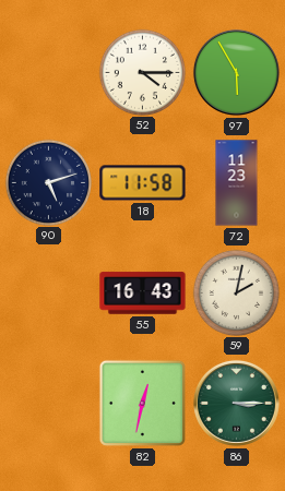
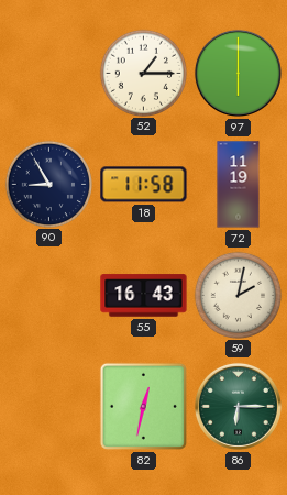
52: 4:15 -> 1:15
97: 5:55 -> 6:00
90: 5:12 -> 8:55
72: 11:23 -> 11:19
86: 3:15 -> 6:15
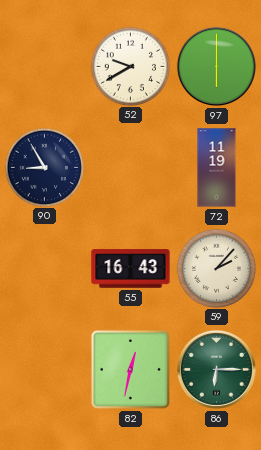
52: 1:15 -> 9:40
18: 11:58 -> none
59: 2:02 -> 2:07
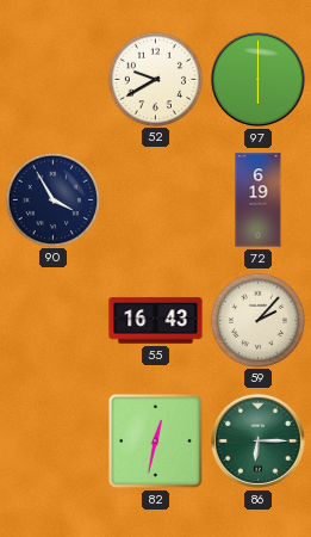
90: 8:55 -> 3:55
72: 11:19 -> 6:19
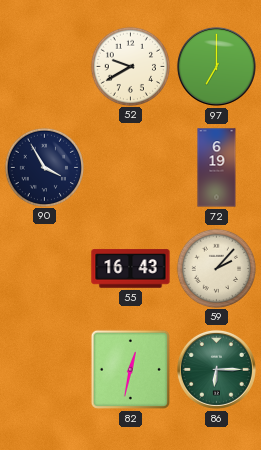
97: 6:00 -> 7:00
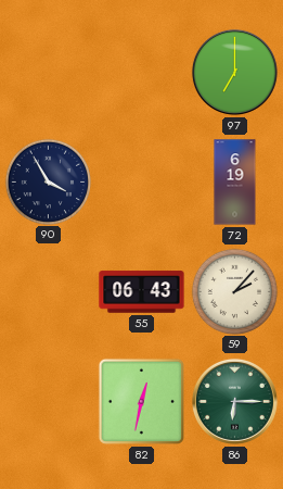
52: 9:40 -> none
55: 16:43 -> 06:43
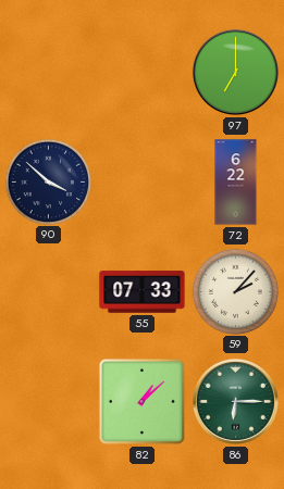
90: 3:55 -> 3:52
72: 6:19 -> 6:22
55: 06:43 -> 07:33
82: 12:32 -> 1:08
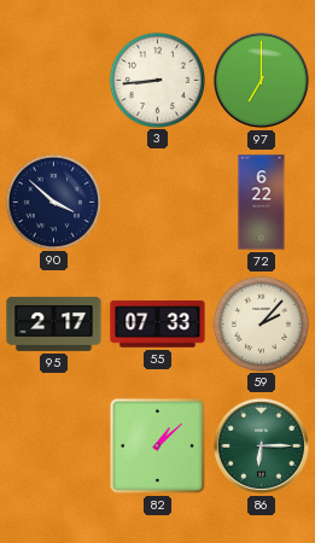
3: none -> 8:44
95: none -> 2:17
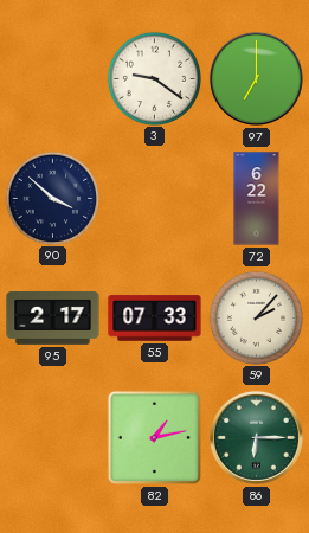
3: 8:44 -> 9:21
82: 1:08 -> 1:13
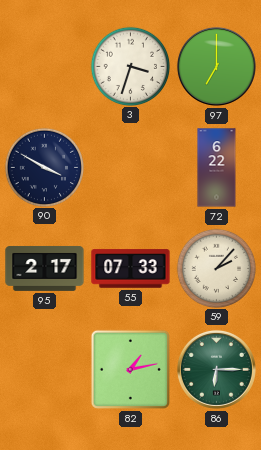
3: 9:21 -> 3:33
90: 3:52 -> 3:50
